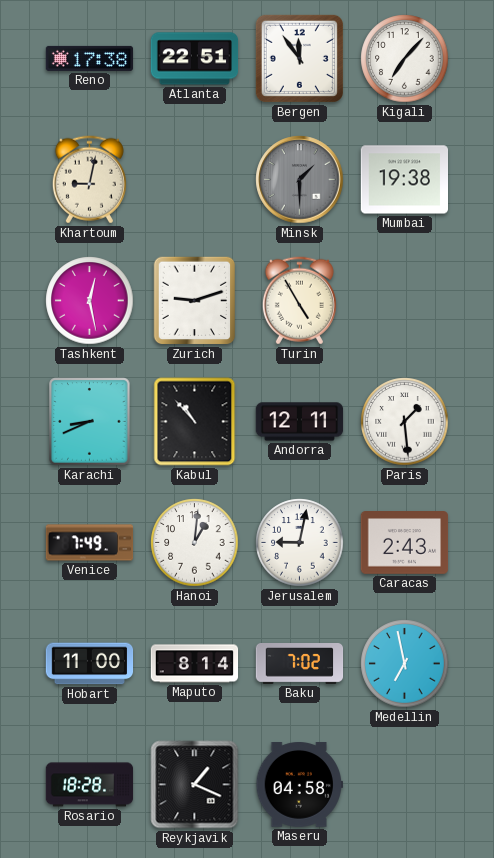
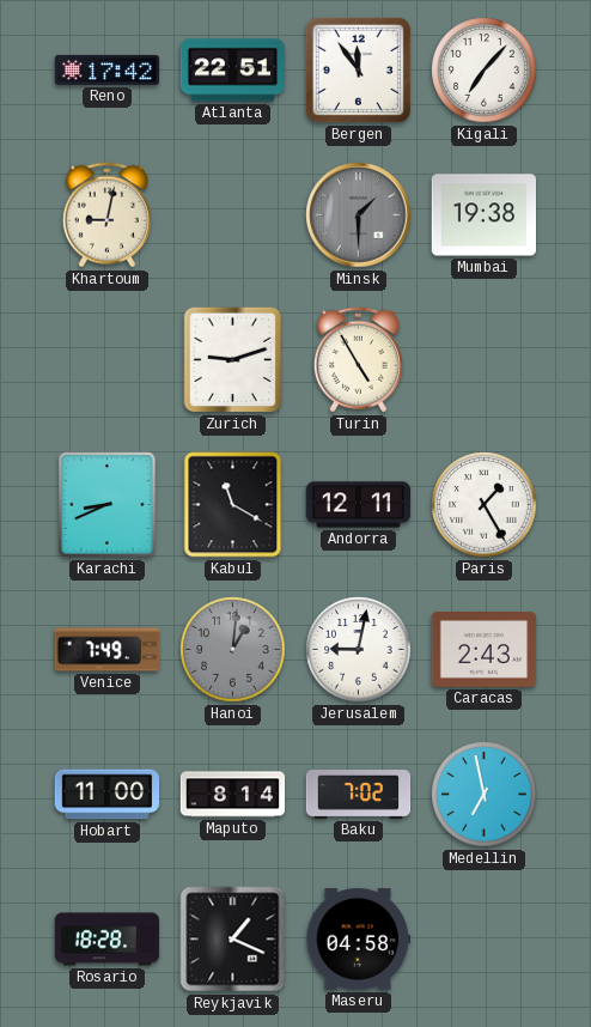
Reno: 17:38 -> 17:42
Tashkent: 12:28 -> none
Kabul: 10:53 -> 11:20
Paris: 1:29 -> 1:25
Hanoi dial: white -> grey
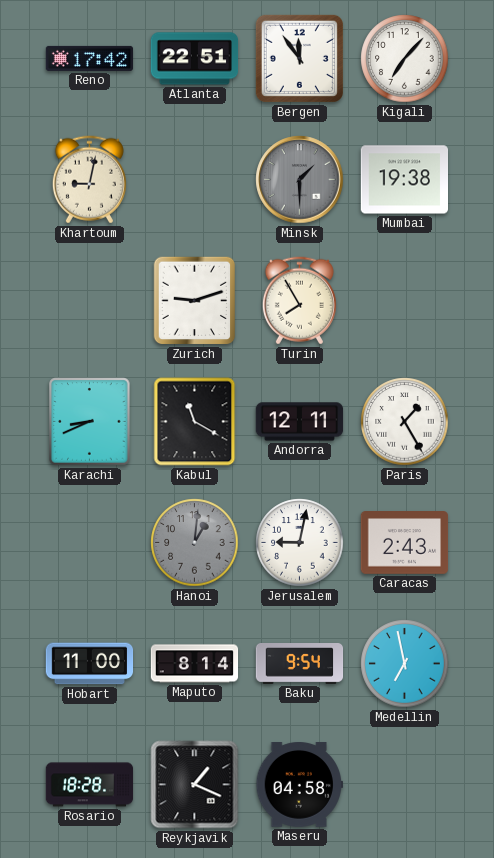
Turin: 4:55 -> 7:55
Venice: 7:49 -> none
Baku: 7:02 -> 9:54
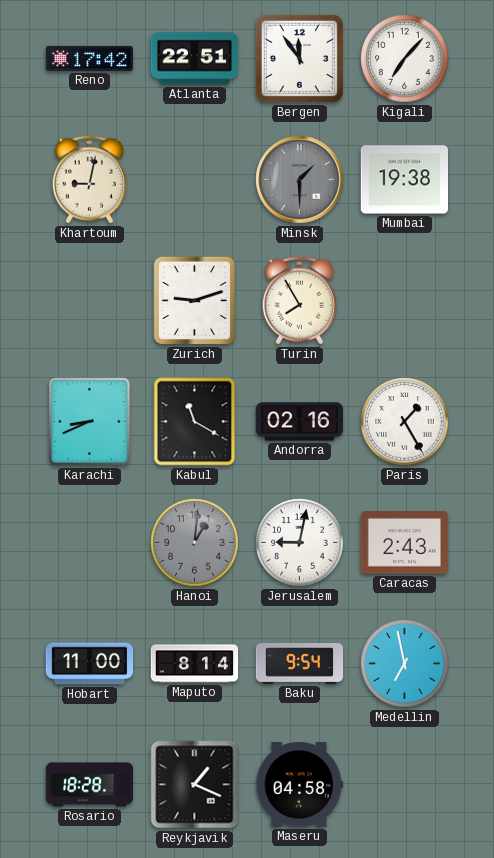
Andorra: 12:11 -> 02:16
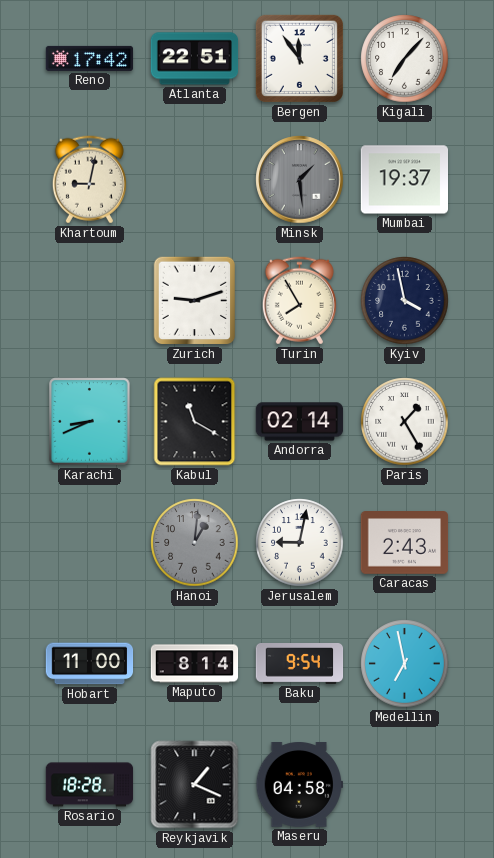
Minsk: 1:30 -> 1:29
Mumbai: 19:38 -> 19:37
Kyiv: none -> 3:58
Andorra: 02:16 -> 02:14
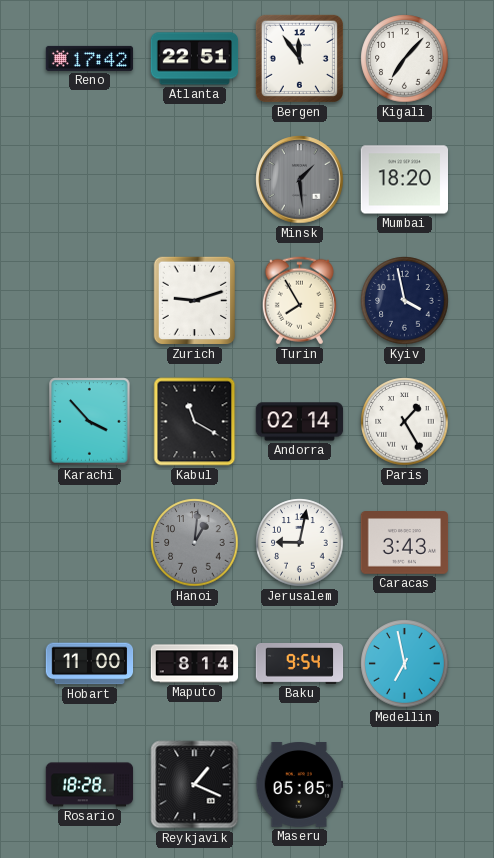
Khartoum: 9:02 -> none
Mumbai: 19:37 -> 18:20
Karachi: 8:41 -> 3:53
Caracas: 2:43 -> 3:43
Maseru: 04:58 -> 05:05
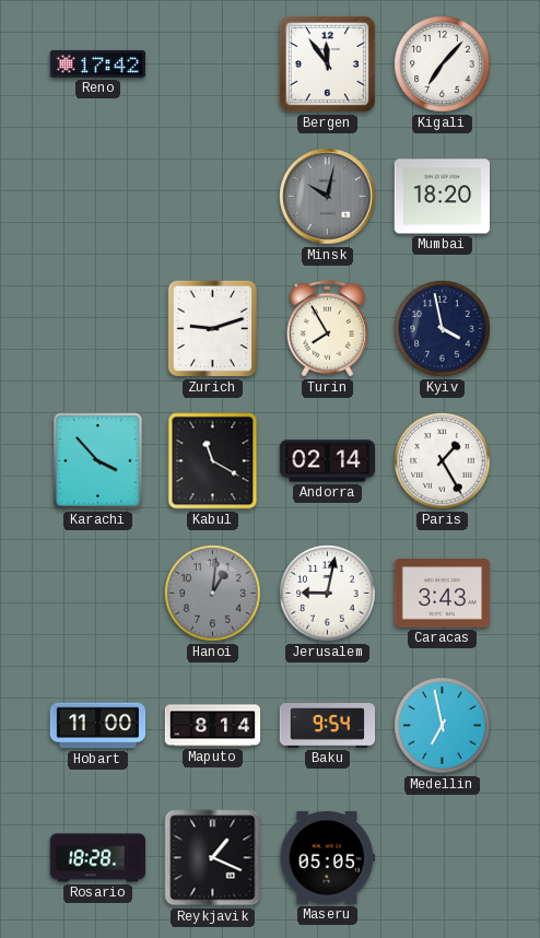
Atlanta: 22:51 -> none
Minsk: 1:29 -> 10:02
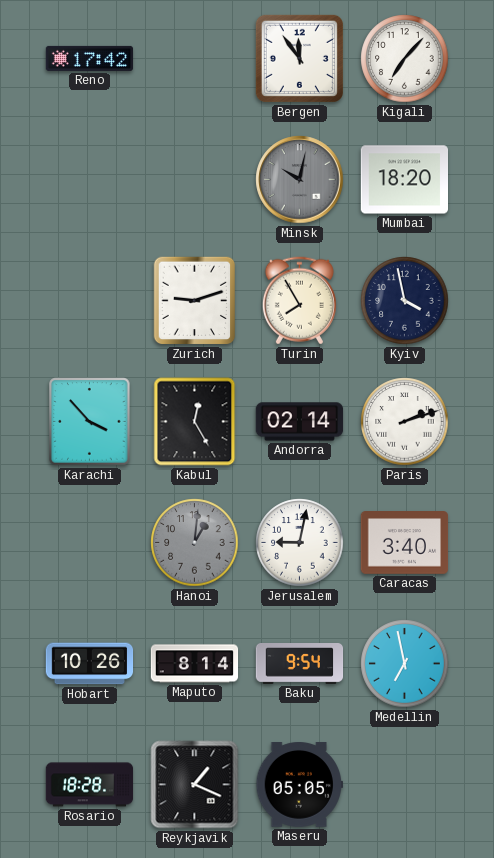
Kabul: 11:20 -> 12:25
Paris: 1:25 -> 2:12
Caracas: 3:43 -> 3:40
Hobart: 11:00 -> 10:26
